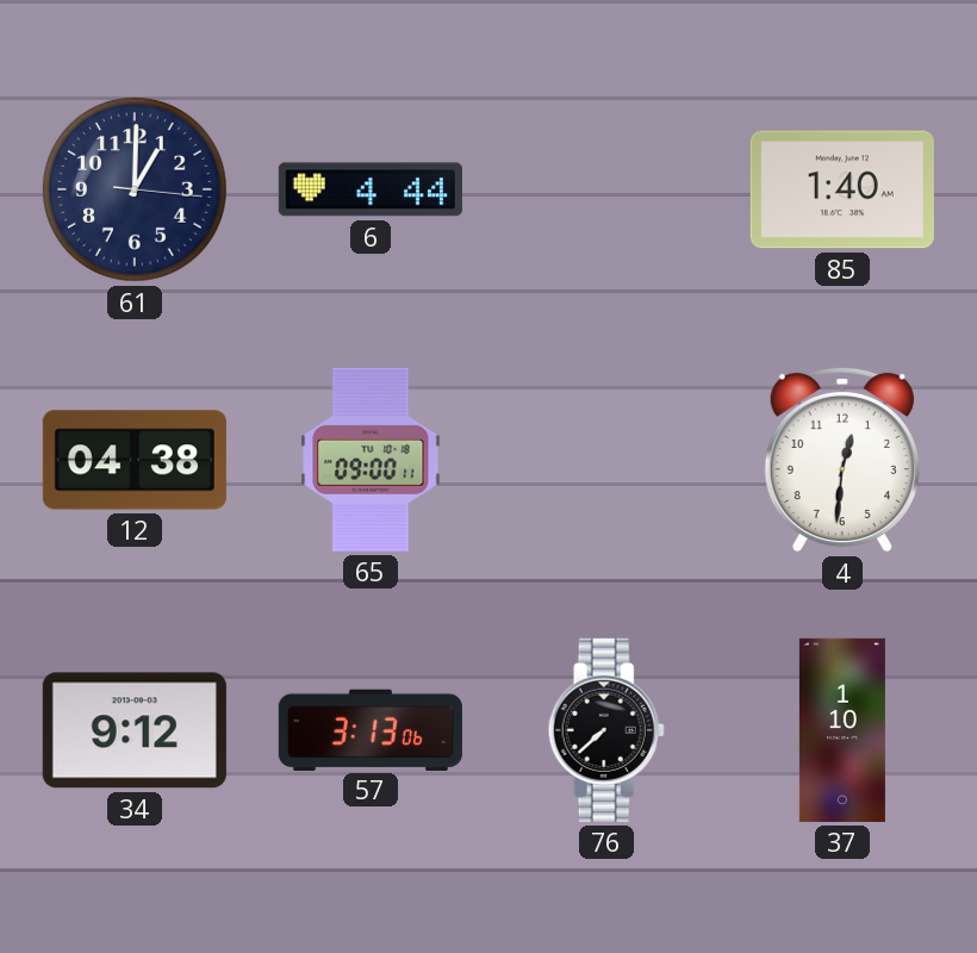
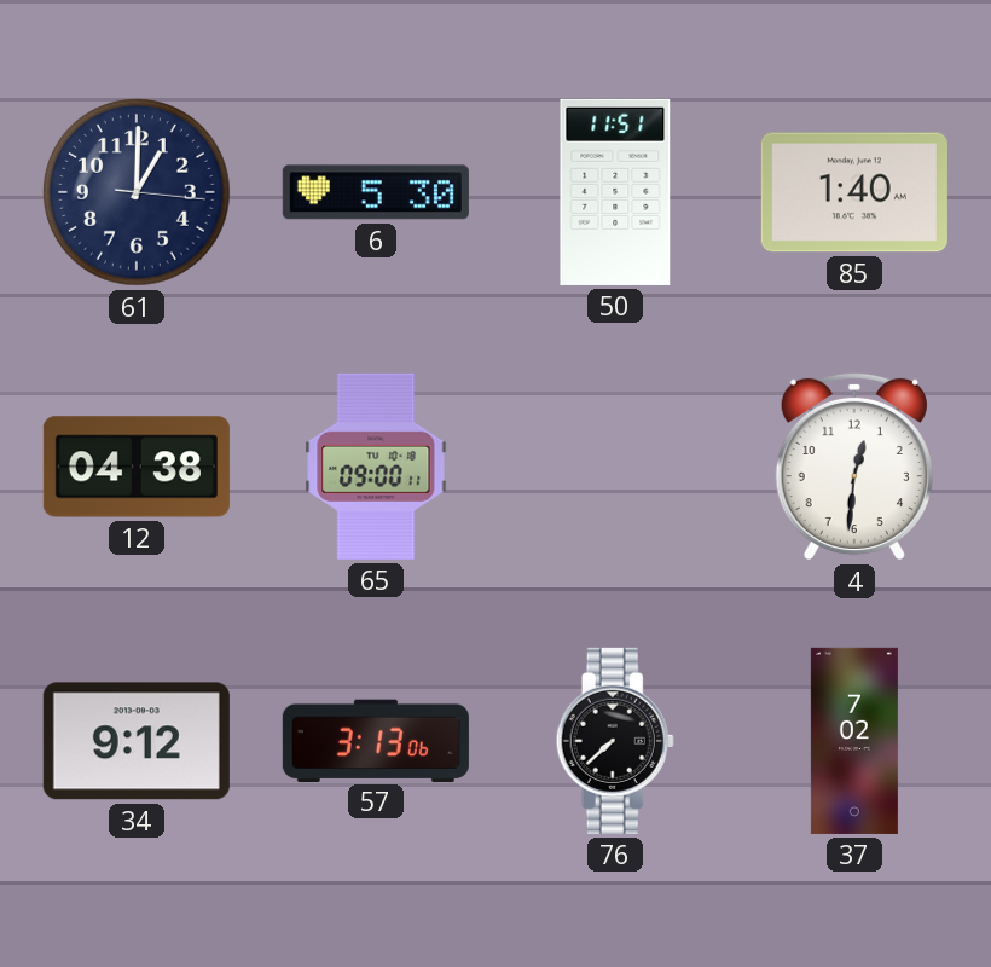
6: 4:44 -> 5:30
50: none -> 11:51
37: 1:10 -> 7:02
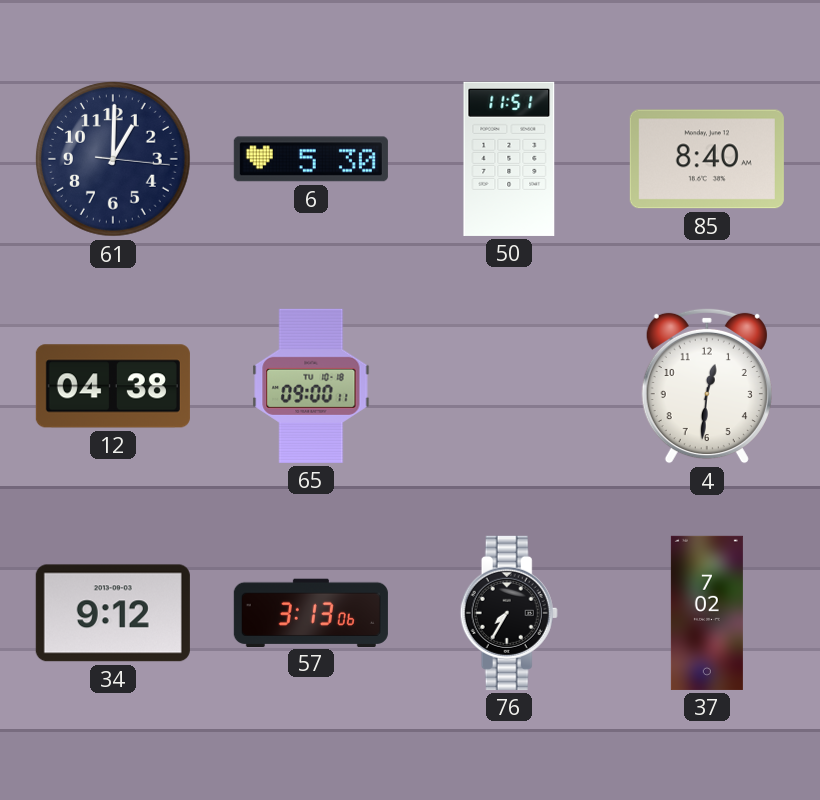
85: 1:40 -> 8:40
76: 7:38 -> 7:35
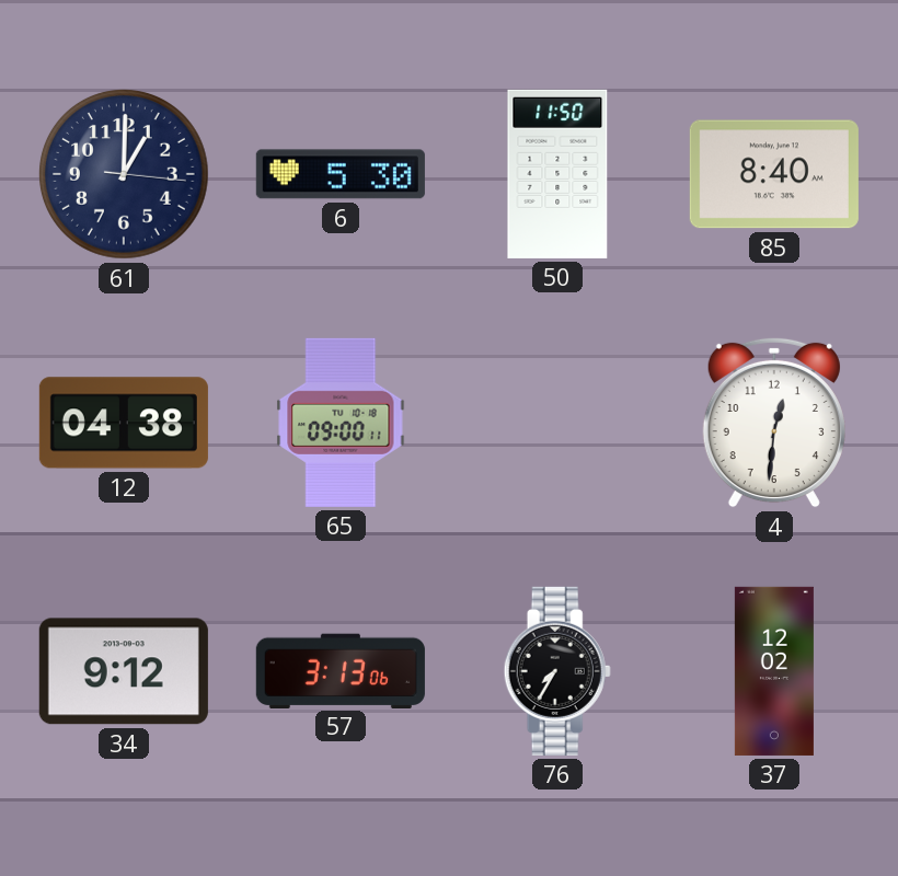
50: 11:51 -> 11:50
37: 7:02 -> 12:02
